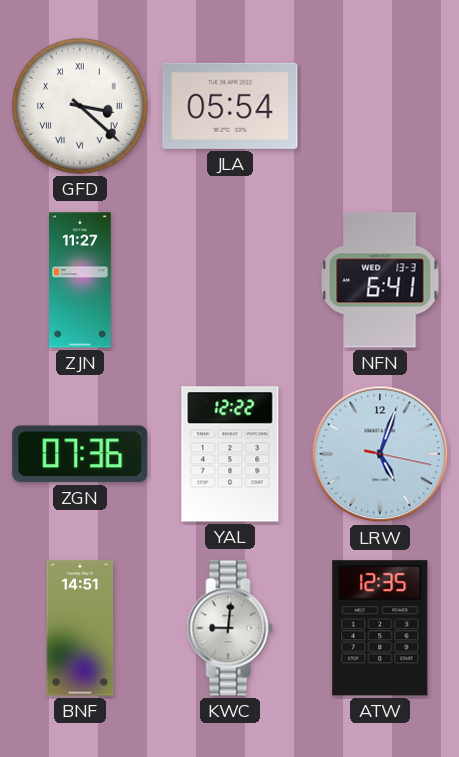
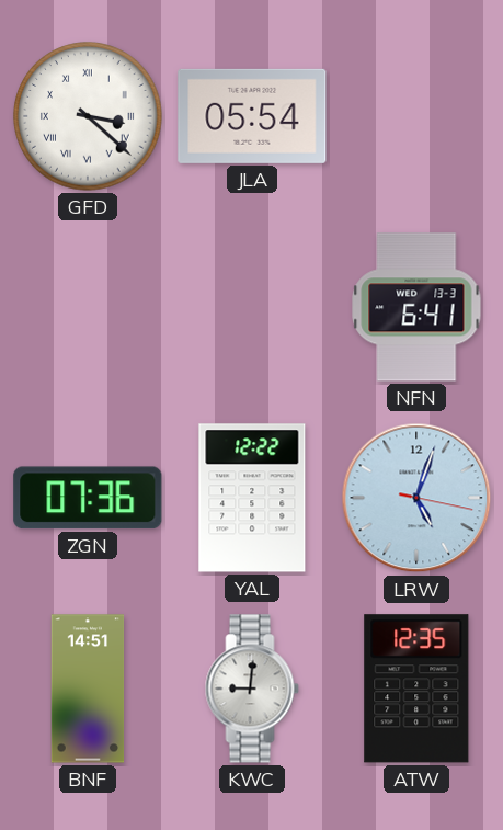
ZJN: 11:27 -> none
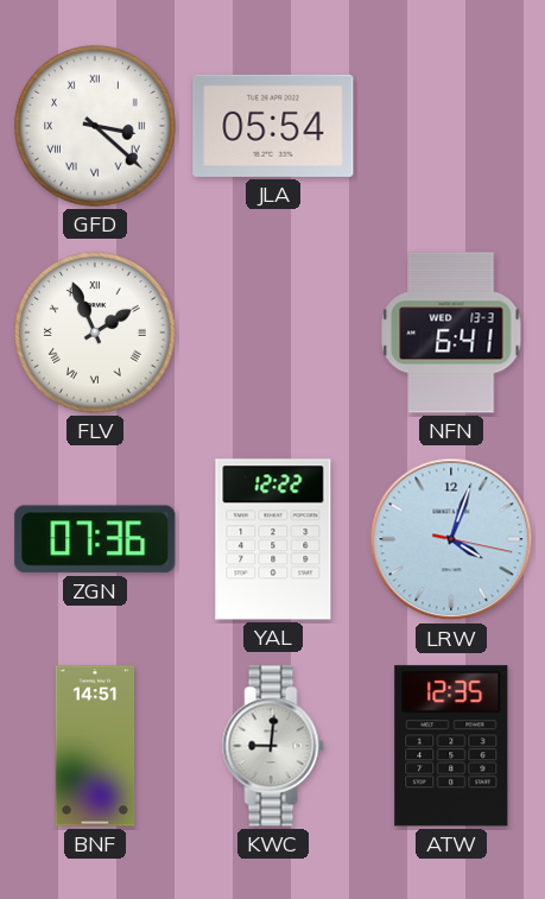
FLV: none -> 1:56
LRW: 5:03 -> 4:03
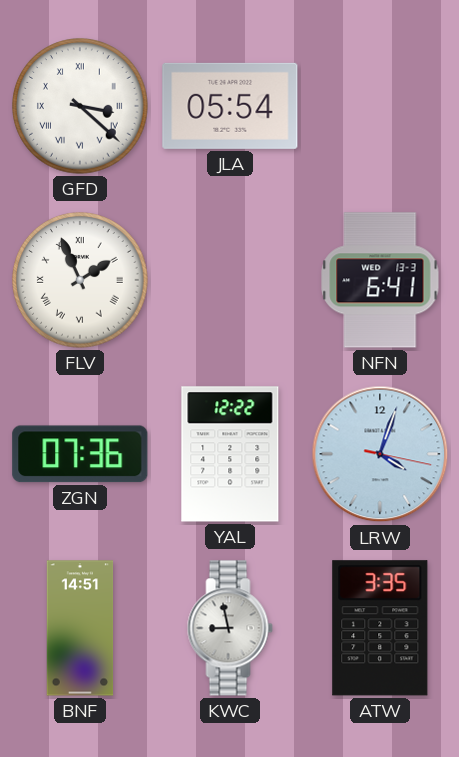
KWC: 9:01 -> 8:58
ATW: 12:35 -> 3:35
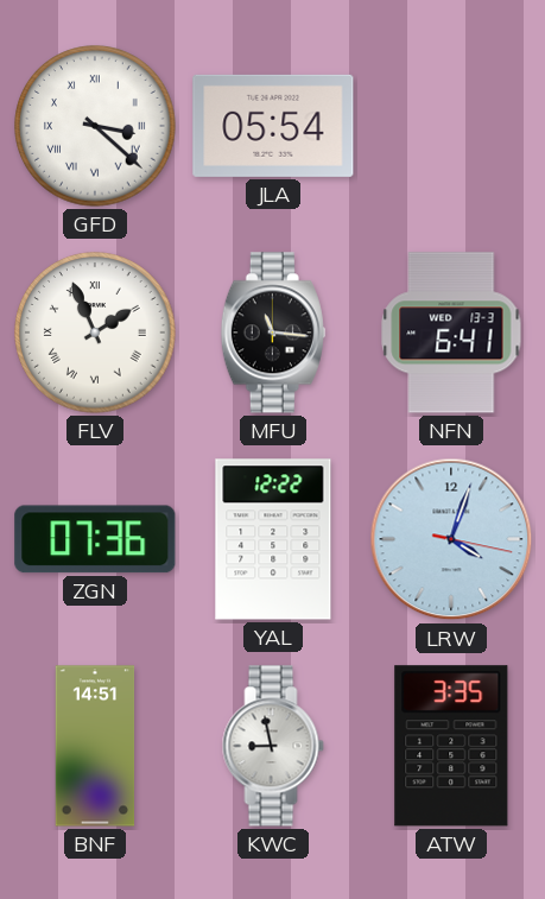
MFU: none -> 11:16
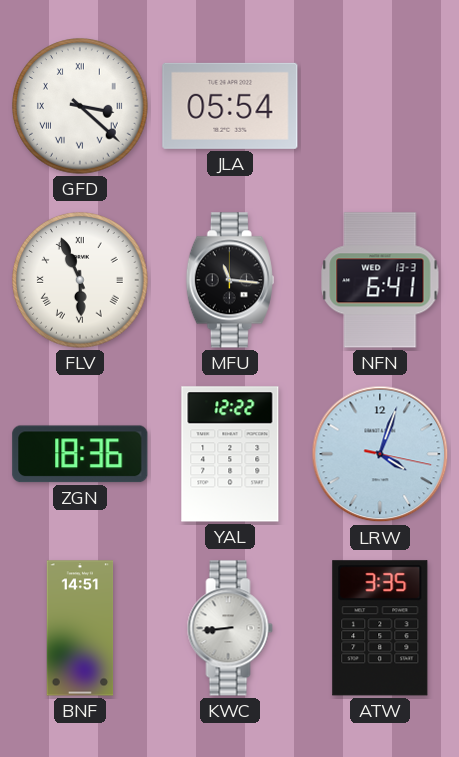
FLV: 1:56 -> 5:56
ZGN: 07:36 -> 18:36
KWC: 8:58 -> 8:44
